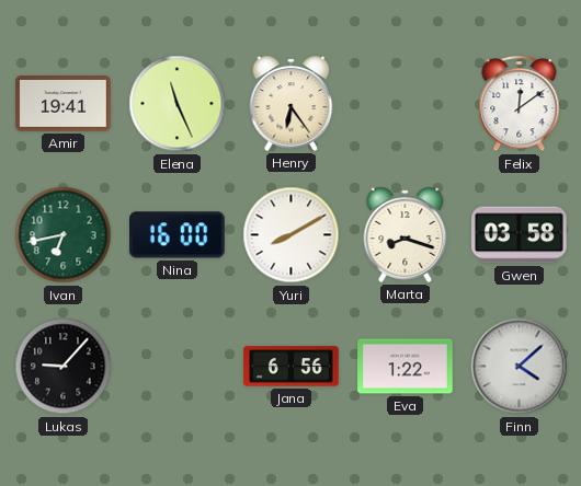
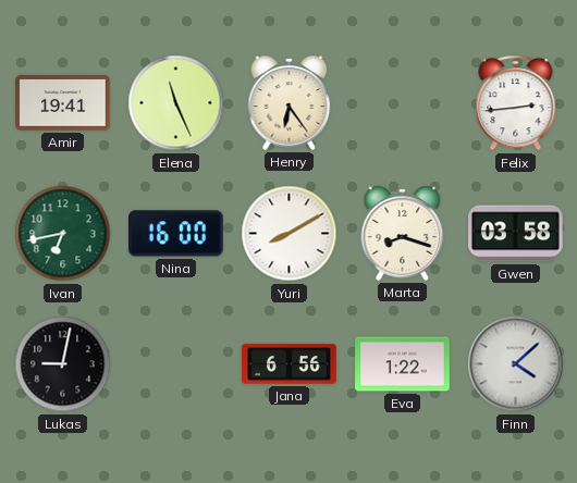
Felix: 12:09 -> 2:44
Lukas: 9:07 -> 9:02
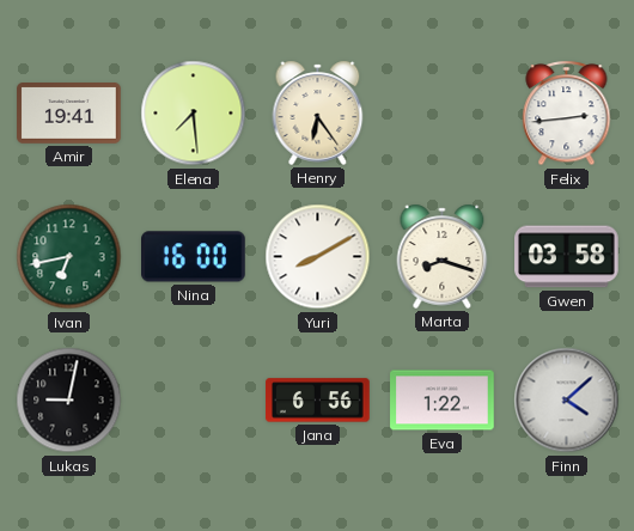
Elena: 11:26 -> 7:29
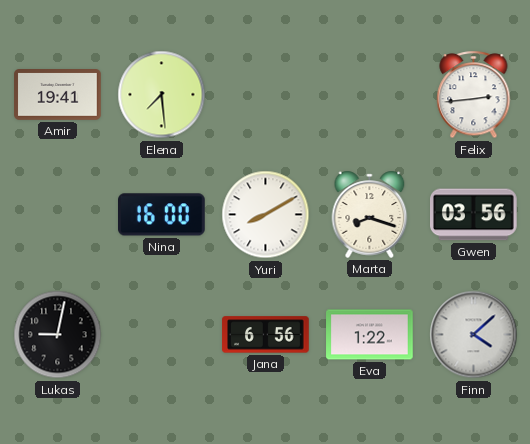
Henry: 6:24 -> none
Ivan: 6:43 -> none
Gwen: 03:58 -> 03:56
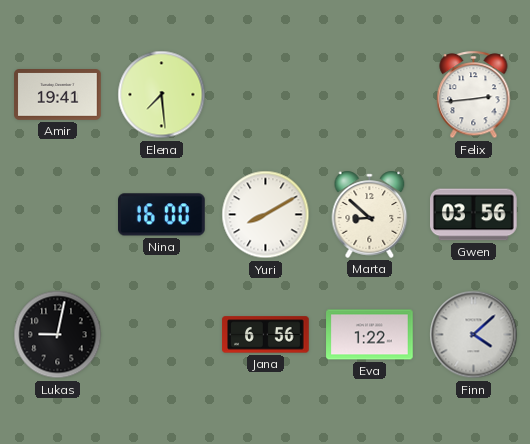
Marta: 8:18 -> 8:52
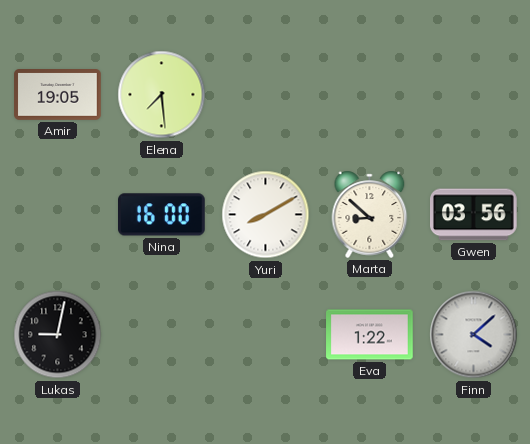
Amir: 19:41 -> 19:05
Felix: 2:44 -> none
Jana: 6:56 -> none
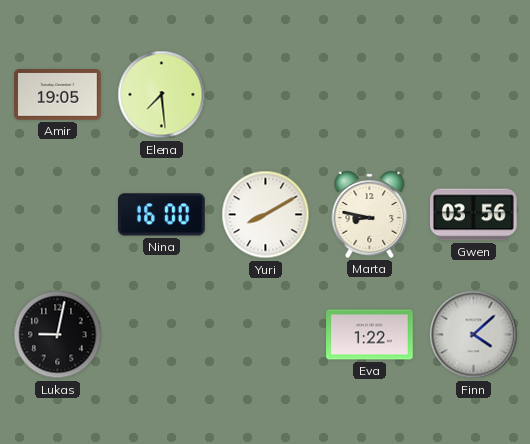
Marta: 8:52 -> 8:47
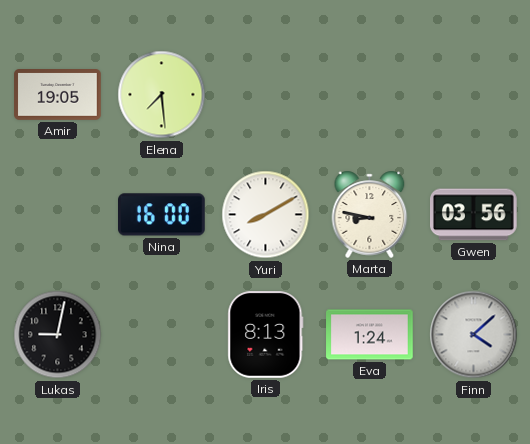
Iris: none -> 8:13
Eva: 1:22 -> 1:24
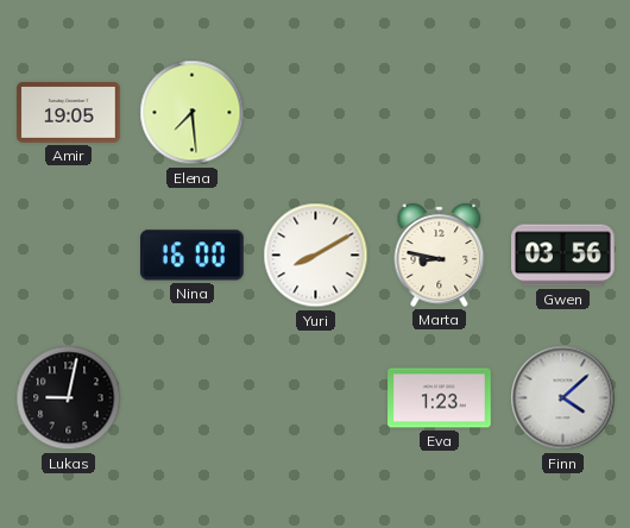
Iris: 8:13 -> none
Eva: 1:24 -> 1:23
